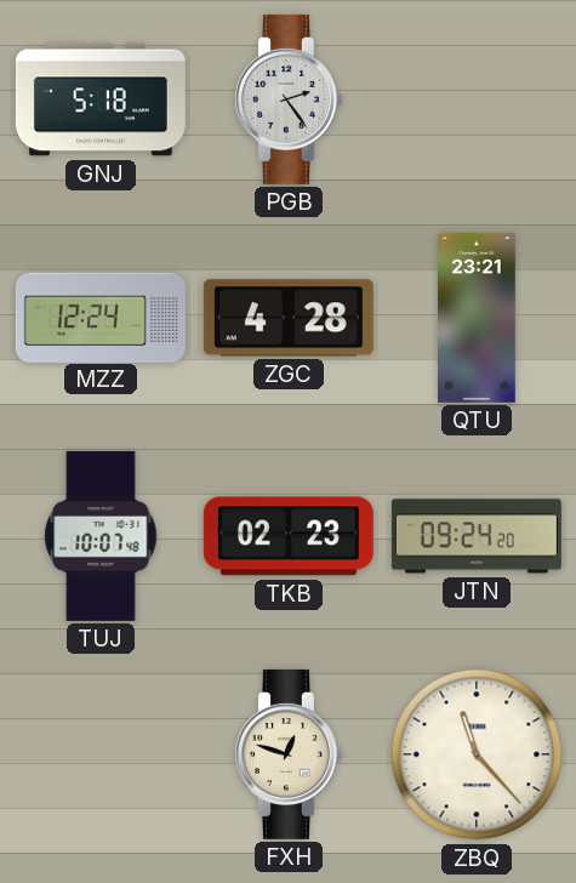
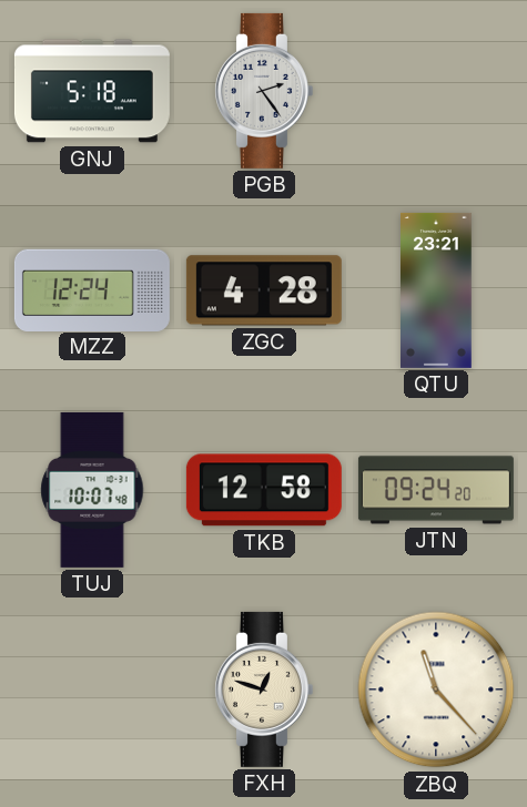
TKB: 02:23 -> 12:58
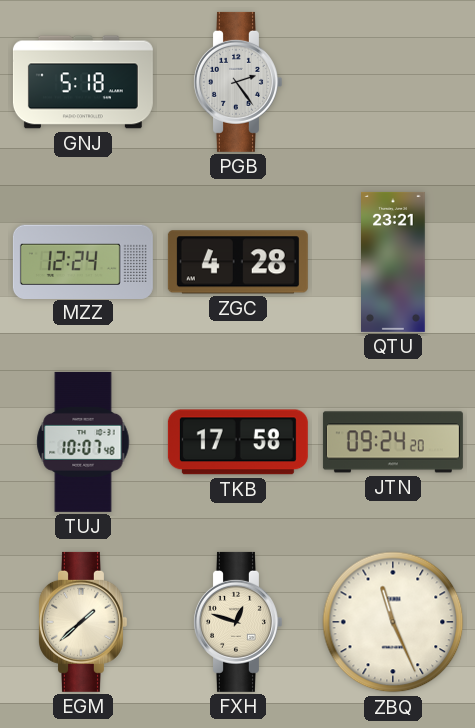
TKB: 12:58 -> 17:58
EGM: none -> 1:38
ZBQ: 11:23 -> 11:26
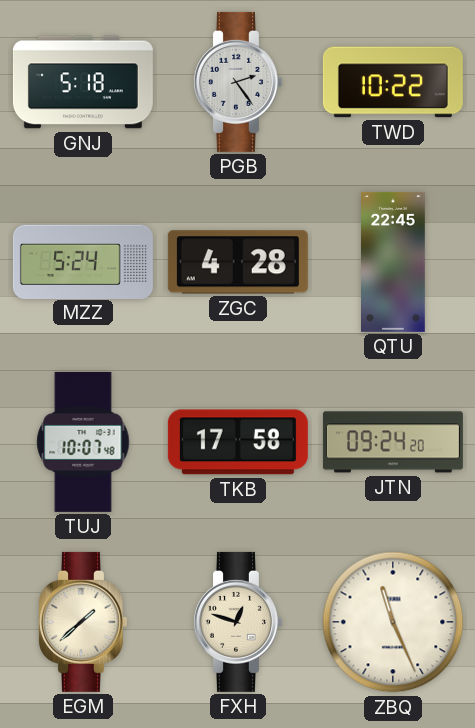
TWD: none -> 10:22
MZZ: 12:24 -> 5:24
QTU: 23:21 -> 22:45
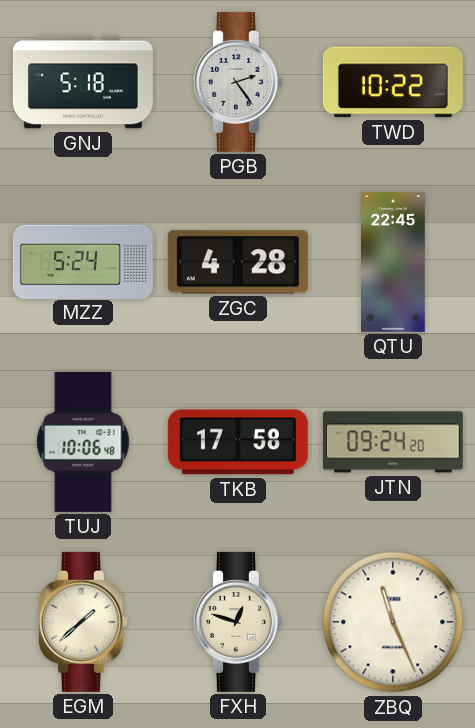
TUJ: 10:07 -> 10:06
